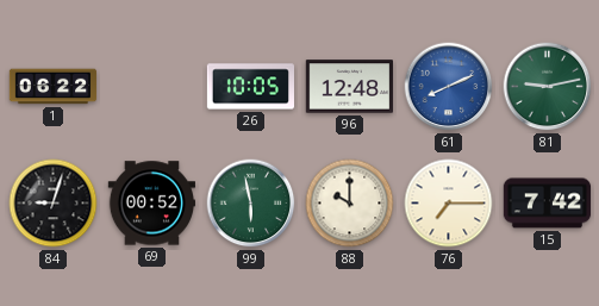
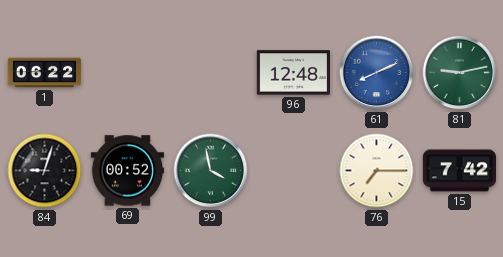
26: 10:05 -> none
99: 5:58 -> 3:58
88: 10:00 -> none
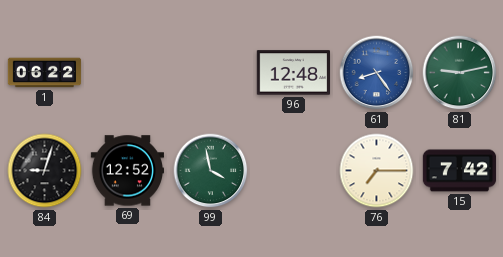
61: 8:11 -> 8:24
69: 00:52 -> 12:52
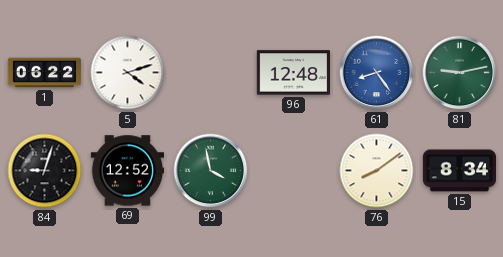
5: none -> 4:12
76: 7:15 -> 8:09
15: 7:42 -> 8:34
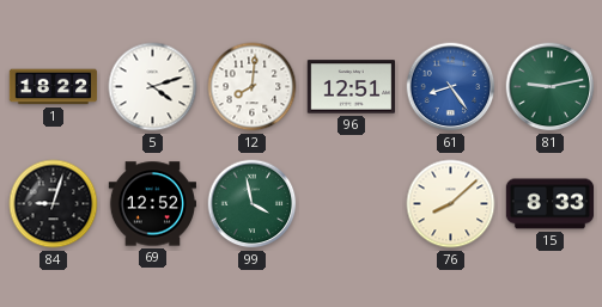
1: 06:22 -> 18:22
12: none -> 8:01
96: 12:48 -> 12:51
76: 8:09 -> 8:08
15: 8:34 -> 8:33
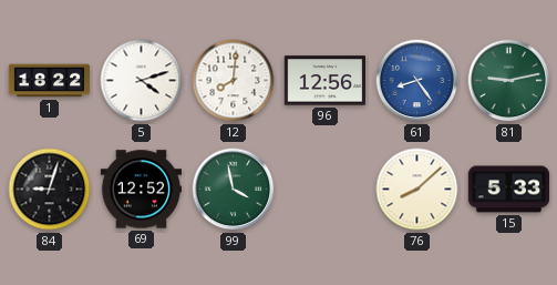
96: 12:51 -> 12:56
15: 8:33 -> 5:33
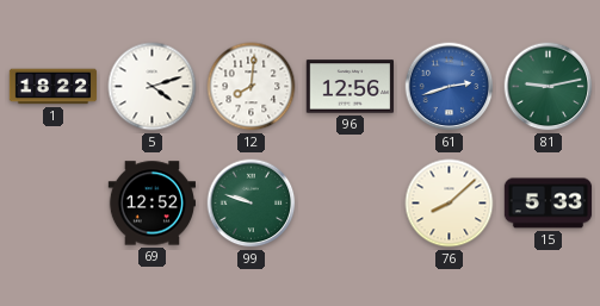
61: 8:24 -> 2:42
84: 9:03 -> none
99: 3:58 -> 9:48
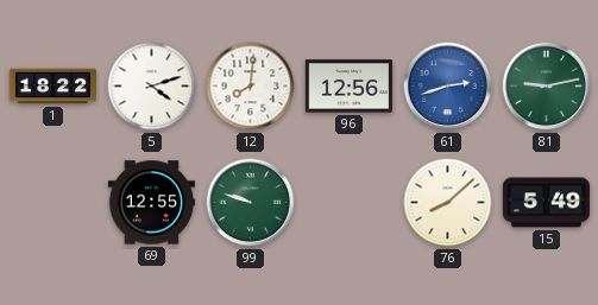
69: 12:52 -> 12:55
15: 5:33 -> 5:49
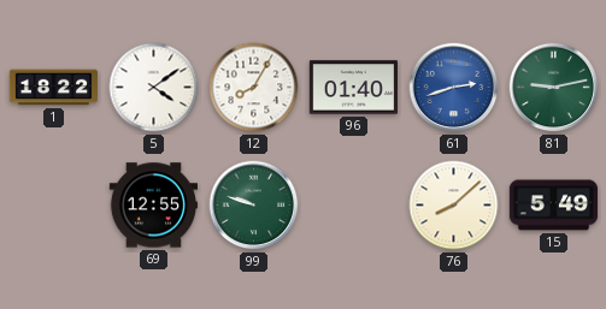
5: 4:12 -> 4:09
12: 8:01 -> 8:05
96: 12:56 -> 01:40
